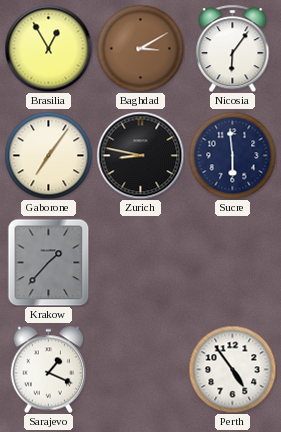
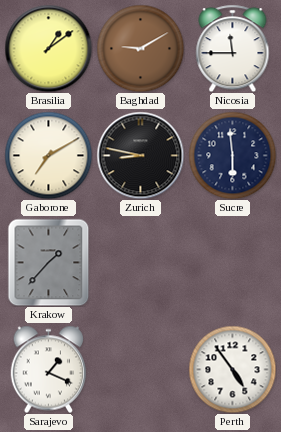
Brasilia: 12:55 -> 1:09
Baghdad: 3:10 -> 9:10
Nicosia: 6:06 -> 11:45
Gaborone: 7:06 -> 7:10
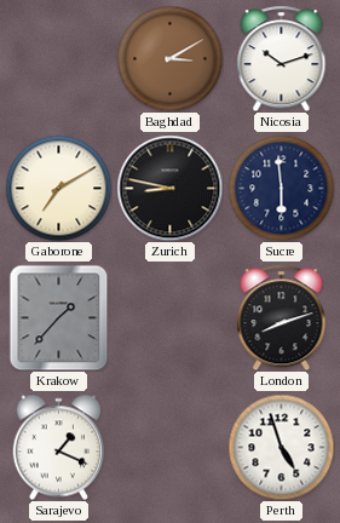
Brasilia: 1:09 -> none
Baghdad: 9:10 -> 3:10
Nicosia: 11:45 -> 10:12
London: none -> 8:12
Perth: 4:54 -> 4:57
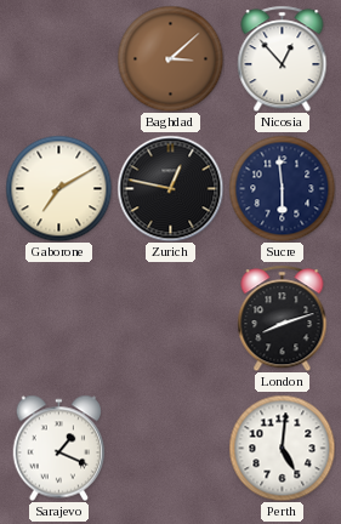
Baghdad: 3:10 -> 3:08
Nicosia: 10:12 -> 12:53
Zurich: 8:47 -> 12:47
Krakow: 1:37 -> none
Perth: 4:57 -> 5:01
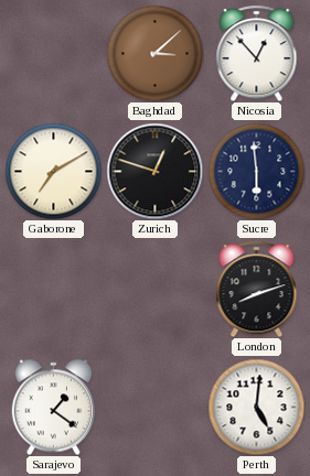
Zurich: 12:47 -> 12:48
Sarajevo: 1:19 -> 1:21
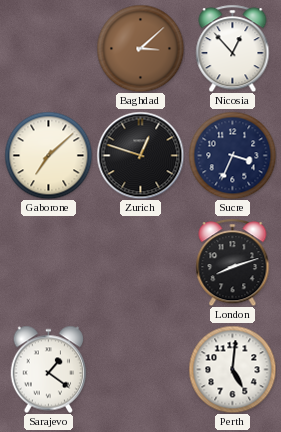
Gaborone: 7:10 -> 7:08
Sucre: 5:59 -> 3:34
